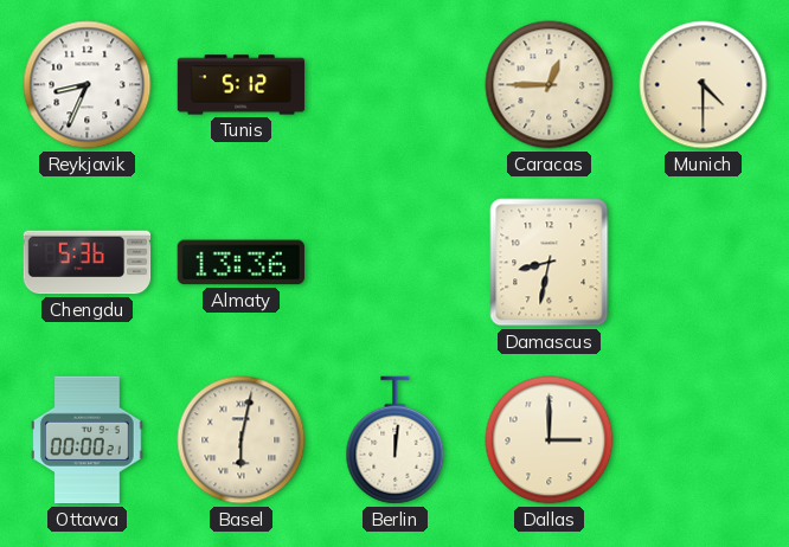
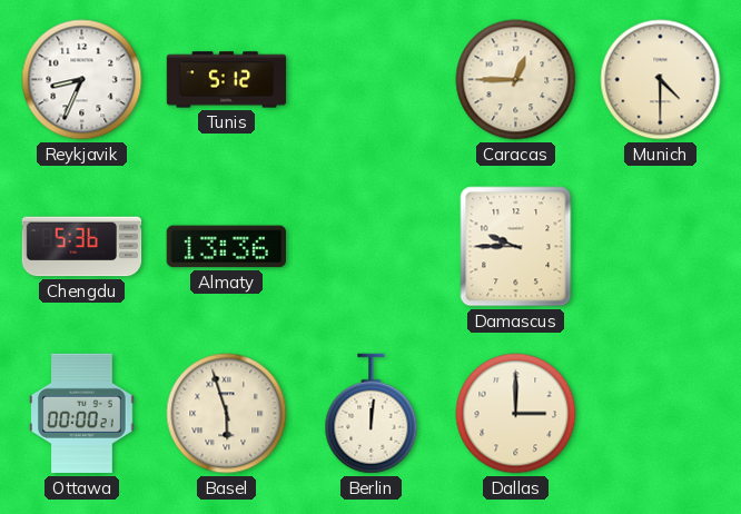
Damascus: 8:32 -> 9:45
Basel: 6:02 -> 5:57
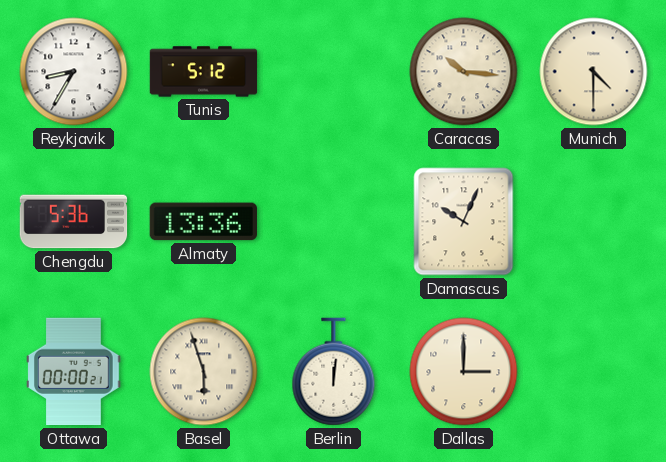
Reykjavik: 8:34 -> 8:35
Caracas: 12:45 -> 10:16
Damascus: 9:45 -> 10:04
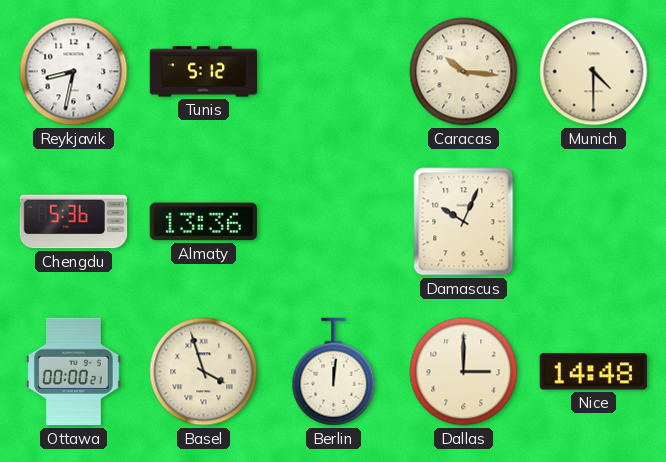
Reykjavik: 8:35 -> 8:32
Basel: 5:57 -> 3:57
Nice: none -> 14:48
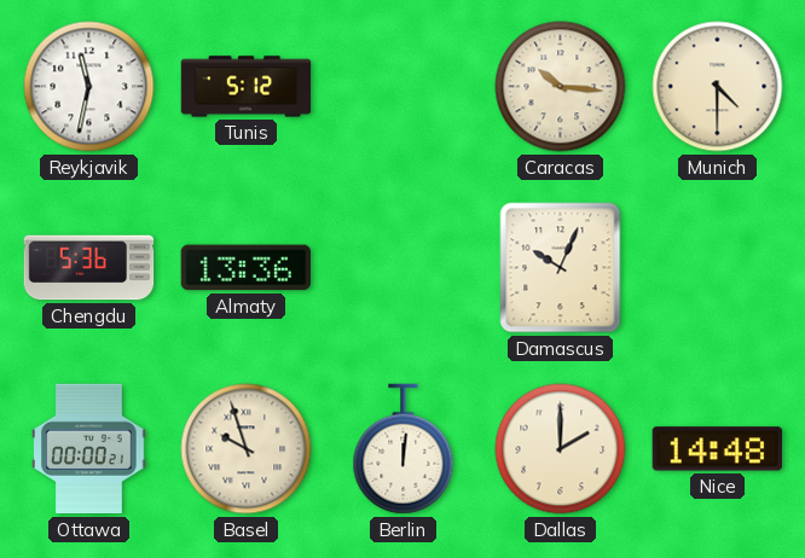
Reykjavik: 8:32 -> 11:32
Basel: 3:57 -> 9:57
Dallas: 3:00 -> 2:00
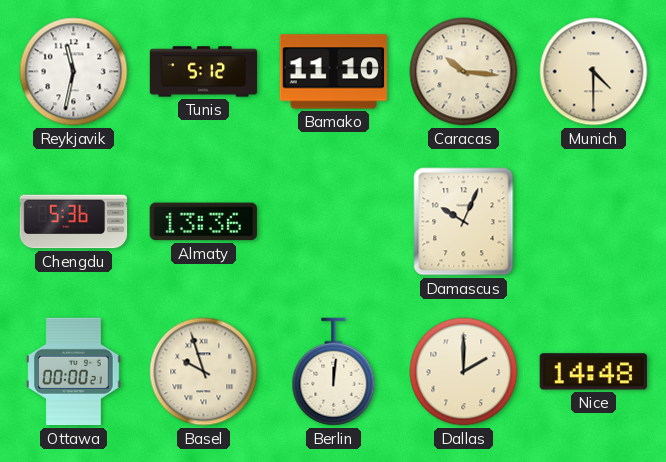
Bamako: none -> 11:10
